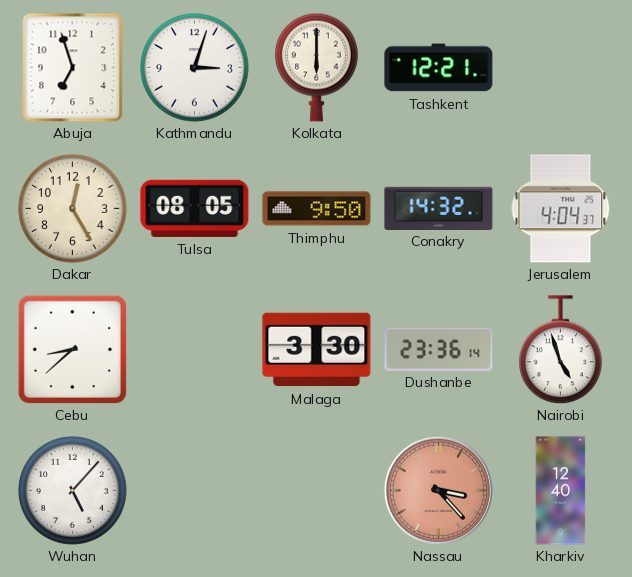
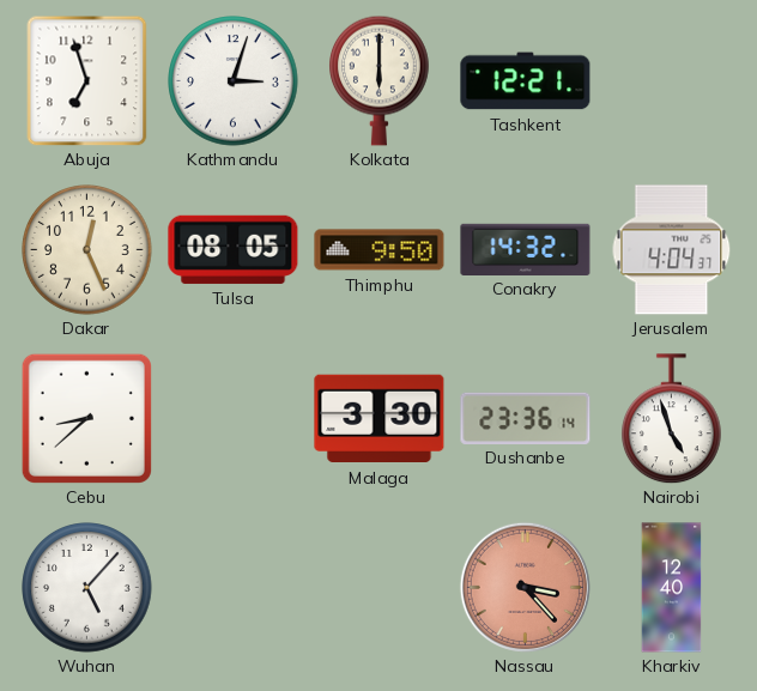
Dakar: 12:25 -> 12:26
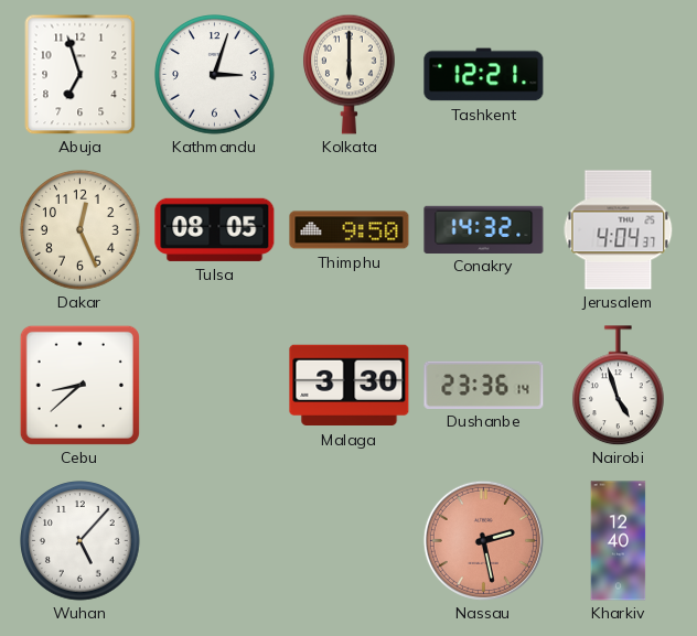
Nassau: 3:23 -> 2:28
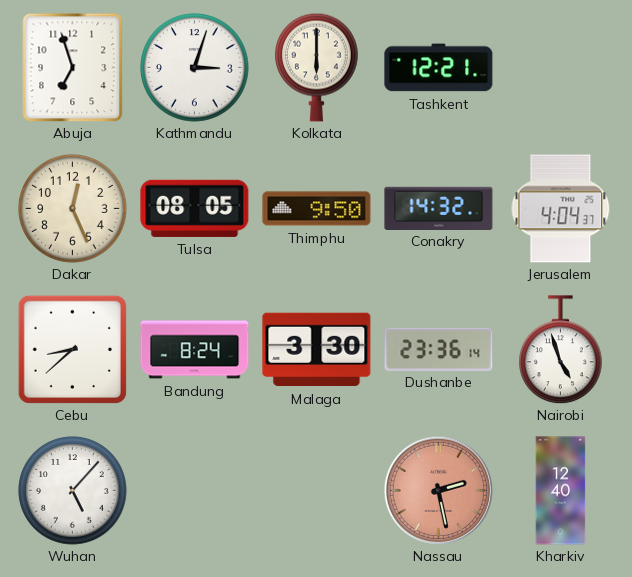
Bandung: none -> 8:24
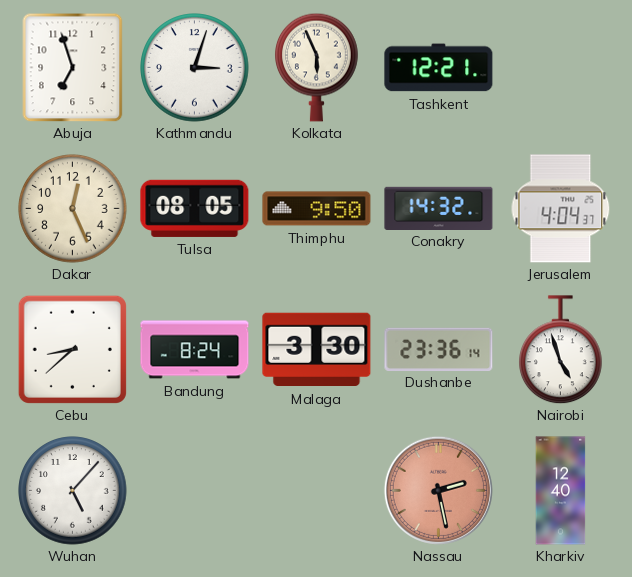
Kolkata: 6:00 -> 5:56
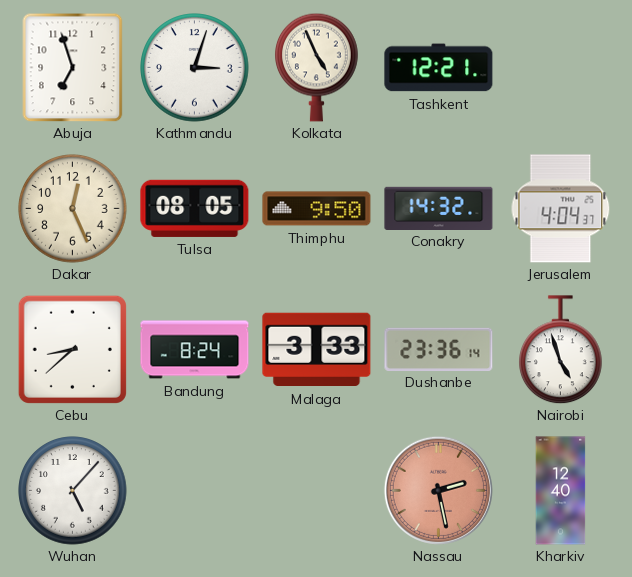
Kolkata: 5:56 -> 4:56
Malaga: 3:30 -> 3:33
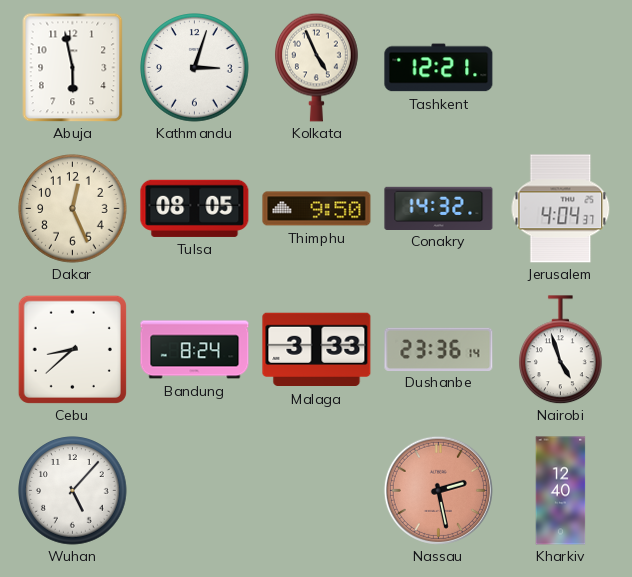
Abuja: 6:57 -> 5:58
